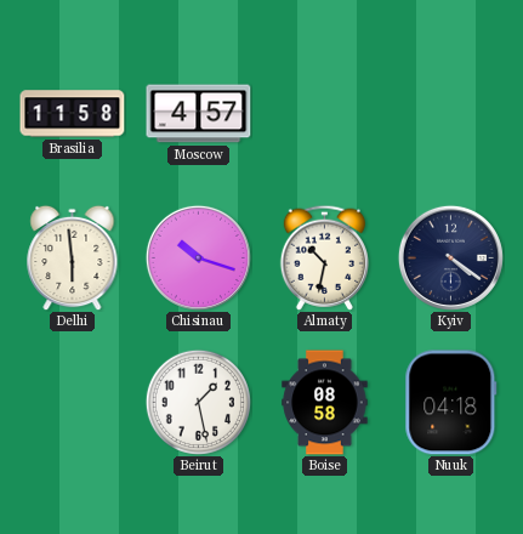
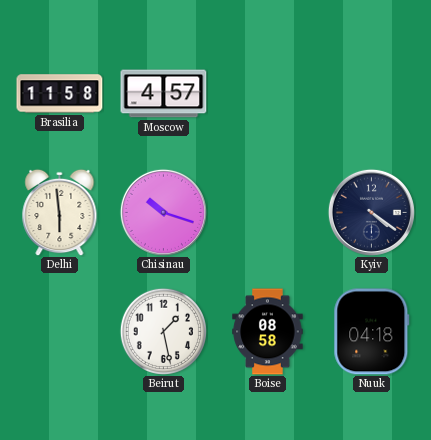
Almaty: 10:32 -> none
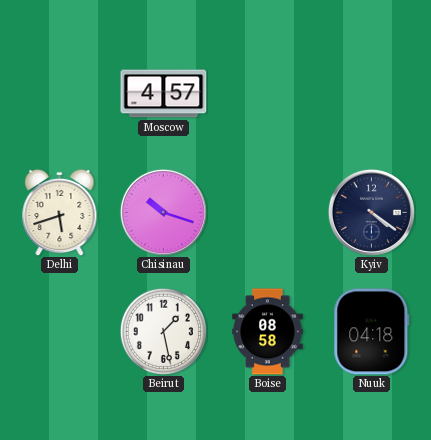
Brasilia: 11:58 -> none
Delhi: 5:59 -> 5:42
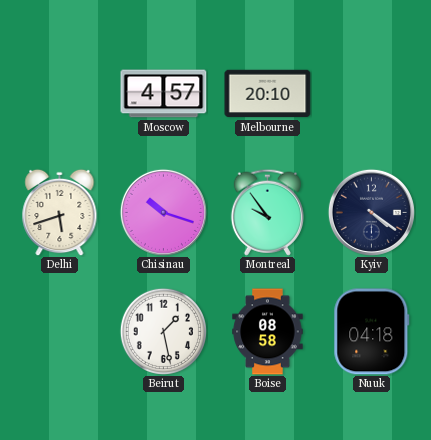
Melbourne: none -> 20:10
Montreal: none -> 9:54
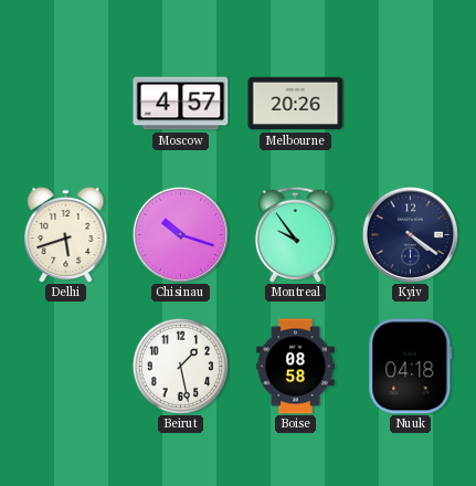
Melbourne: 20:10 -> 20:26
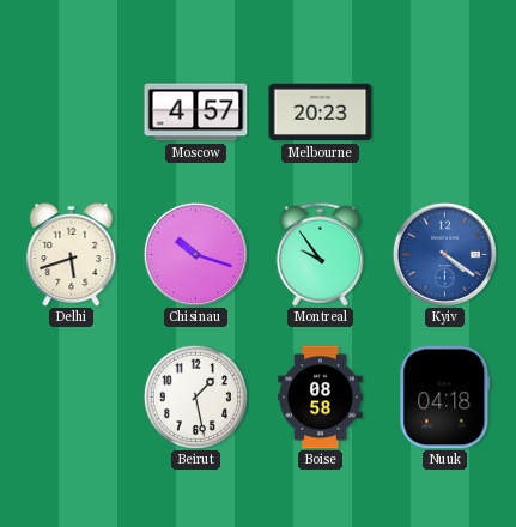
Melbourne: 20:26 -> 20:23
Kyiv dial: navy -> blue
